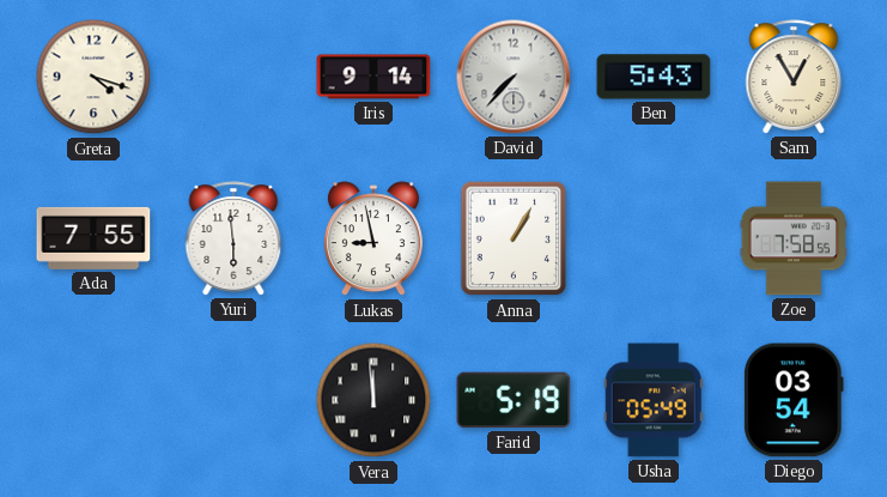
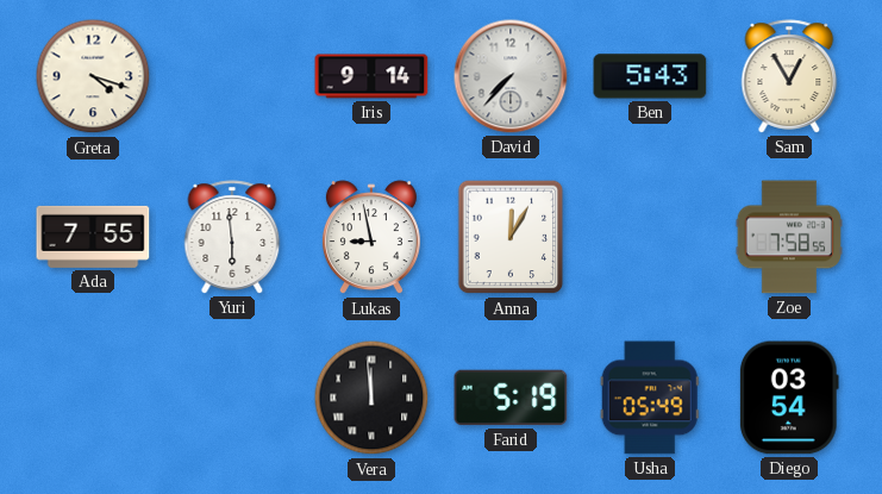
Anna: 1:05 -> 12:05
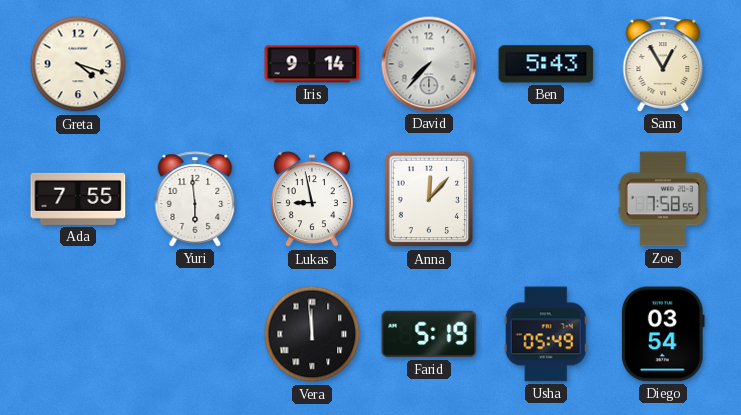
Anna: 12:05 -> 12:07
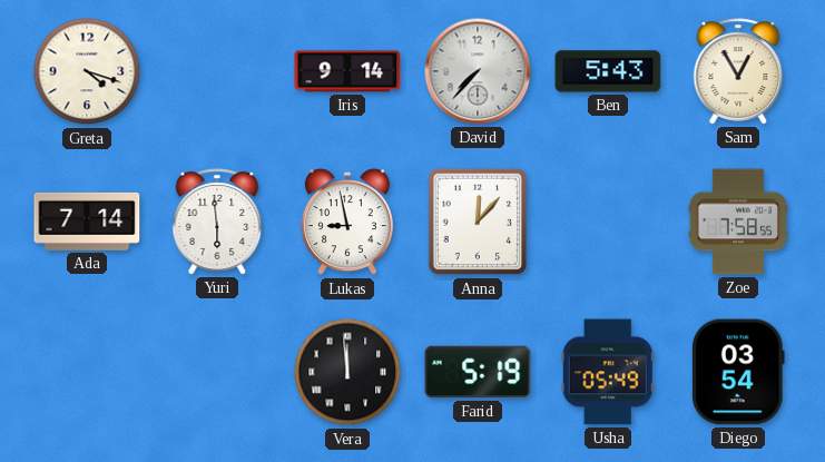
Ada: 7:55 -> 7:14
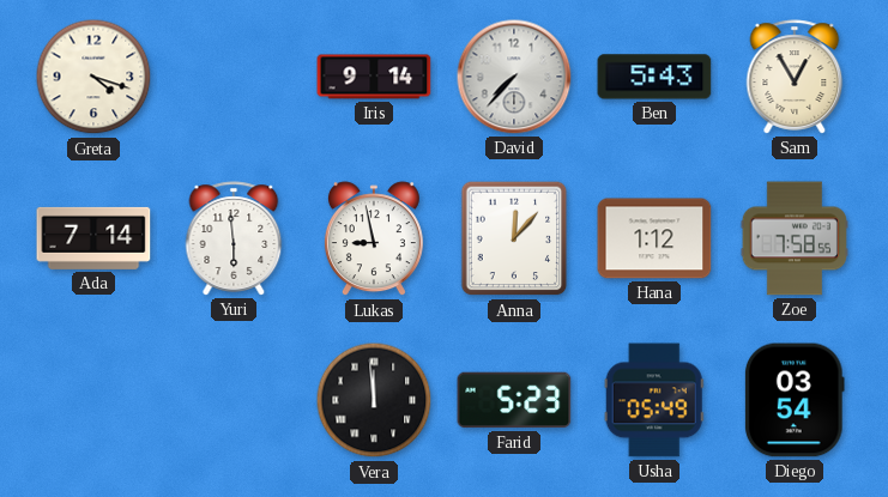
Hana: none -> 1:12
Farid: 5:19 -> 5:23
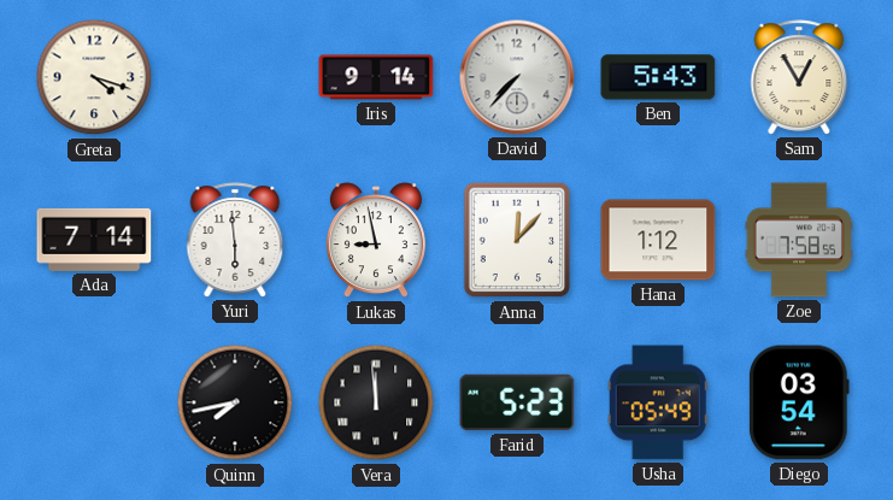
Quinn: none -> 7:43
